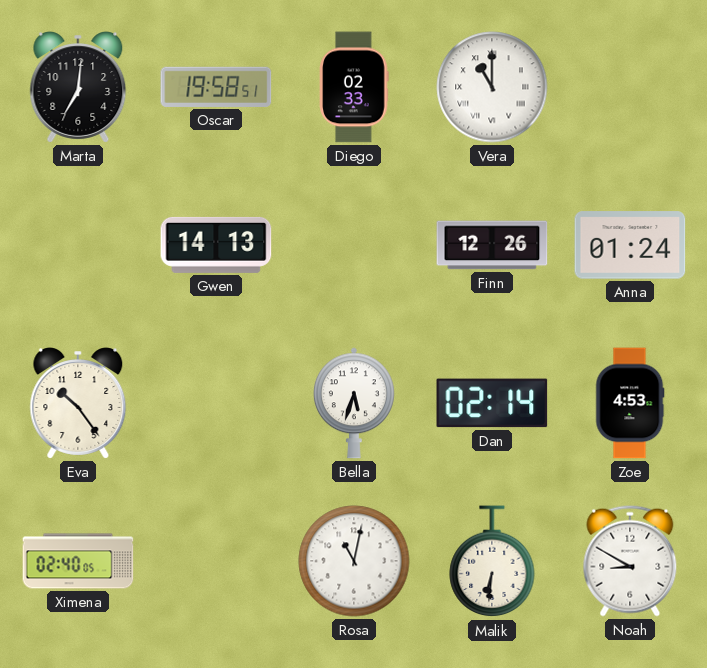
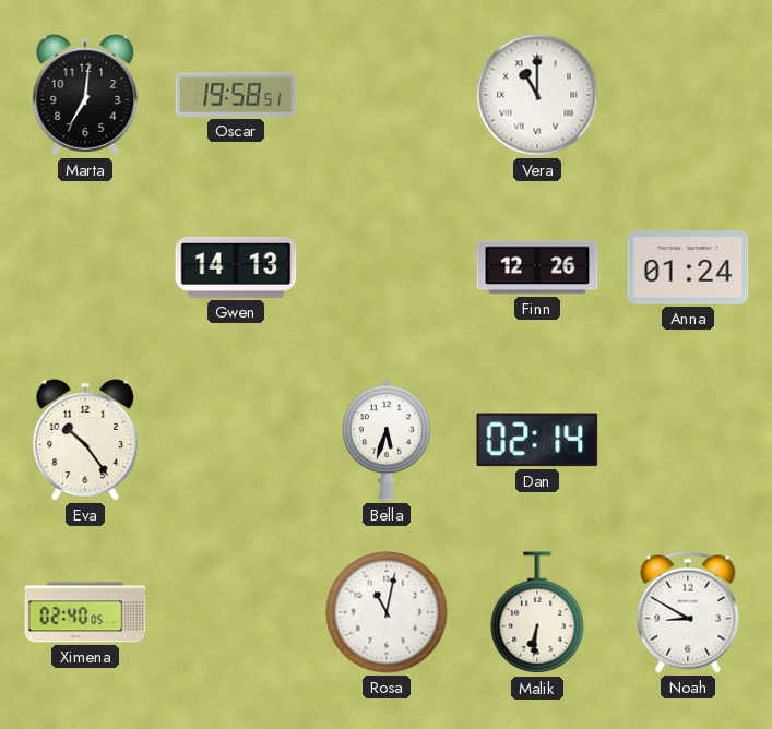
Diego: 02:33 -> none
Zoe: 4:53 -> none
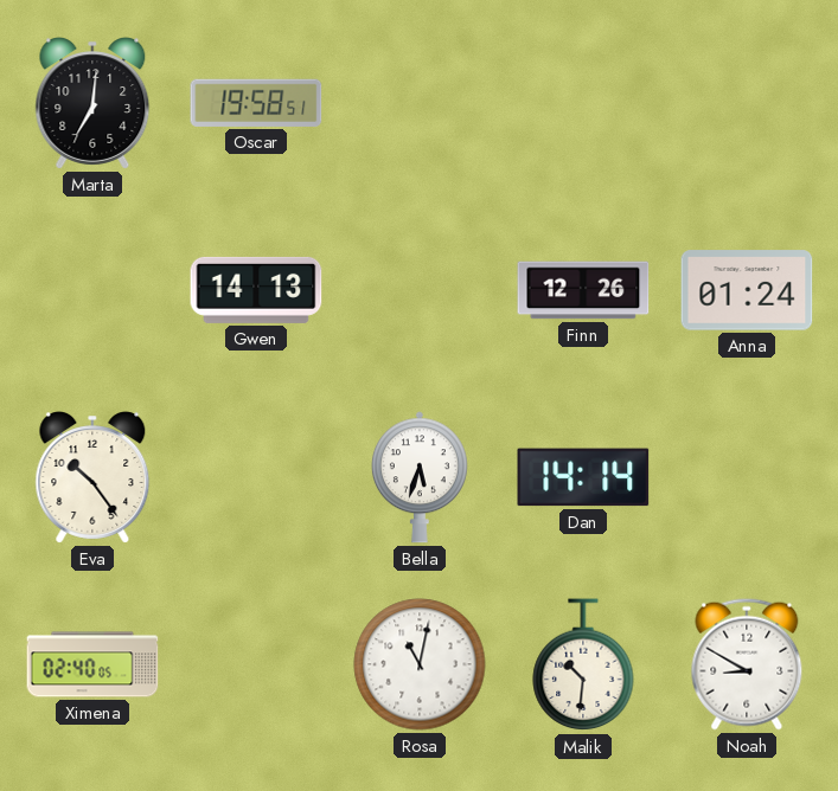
Vera: 11:00 -> none
Dan: 02:14 -> 14:14
Malik: 6:31 -> 10:31
